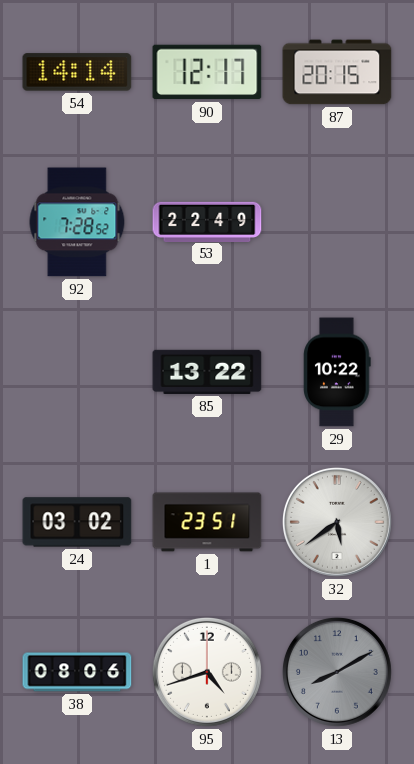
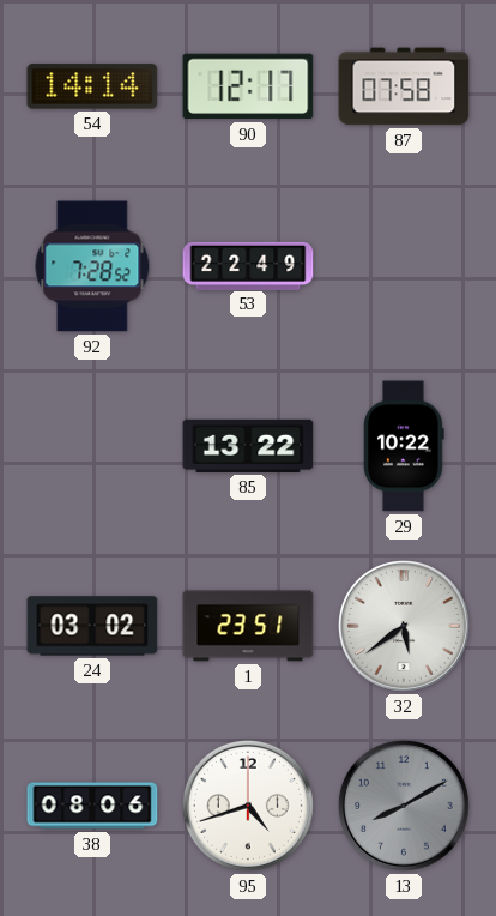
87: 20:15 -> 07:58
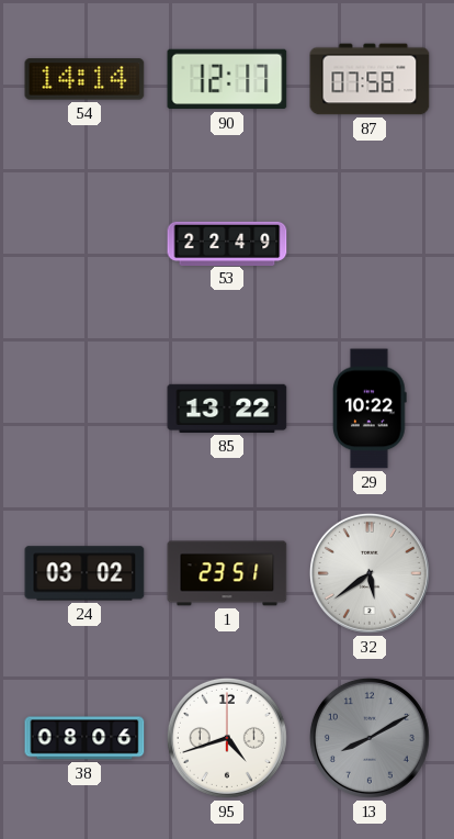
92: 7:28 -> none
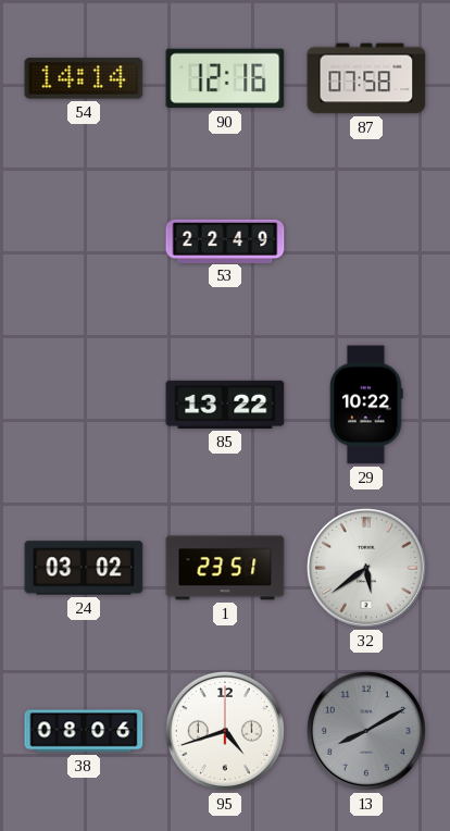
90: 12:17 -> 12:16
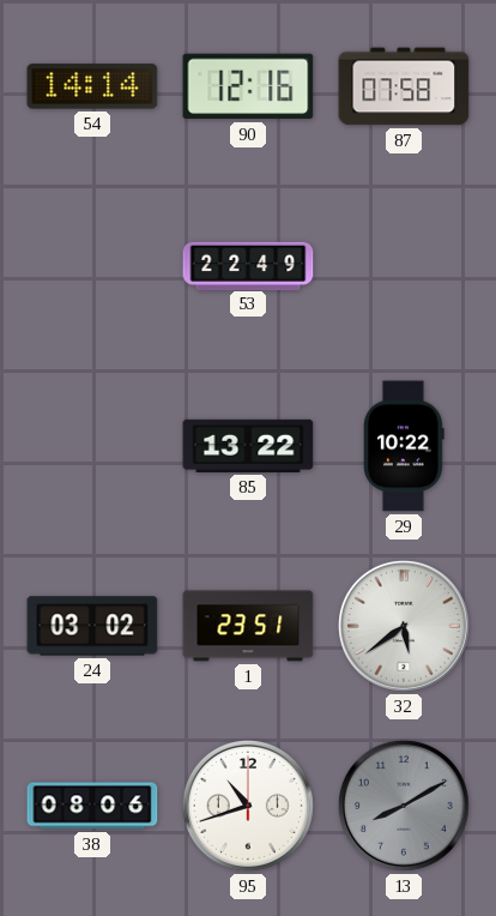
95: 4:42 -> 10:42
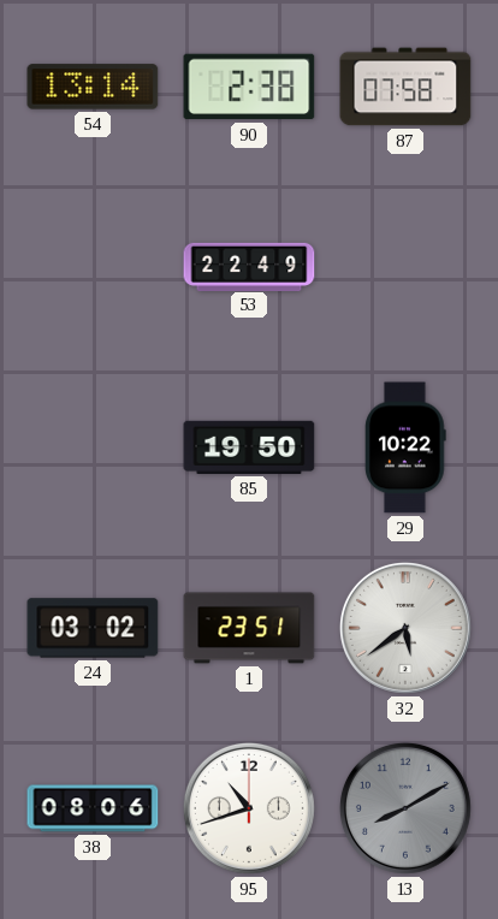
54: 14:14 -> 13:14
90: 12:16 -> 2:38
85: 13:22 -> 19:50
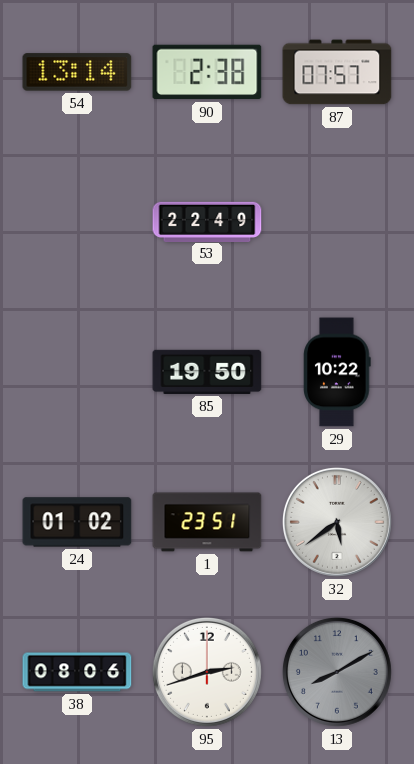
87: 07:58 -> 07:57
24: 03:02 -> 01:02
95: 10:42 -> 2:42
